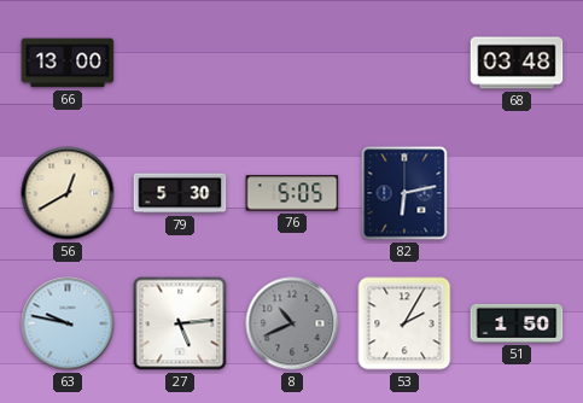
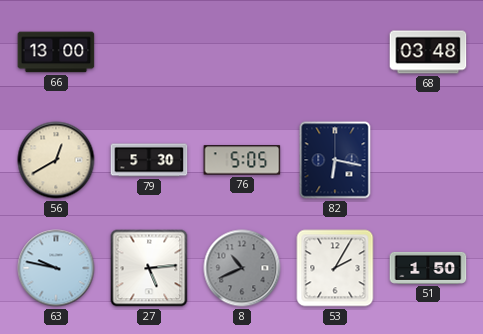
82: 6:13 -> 6:17
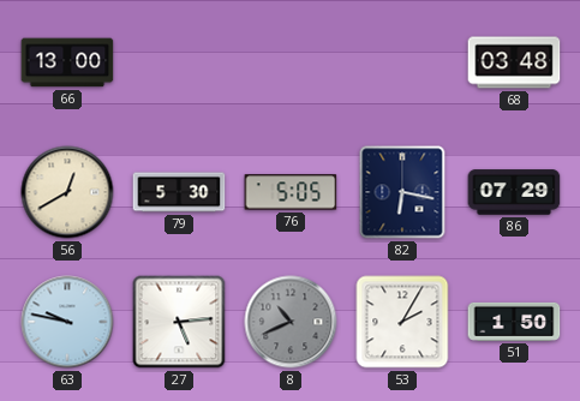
86: none -> 07:29
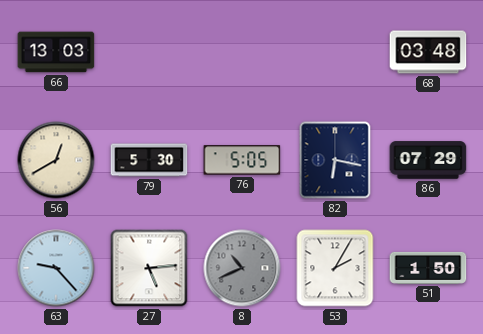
66: 13:00 -> 13:03
63: 9:47 -> 9:23
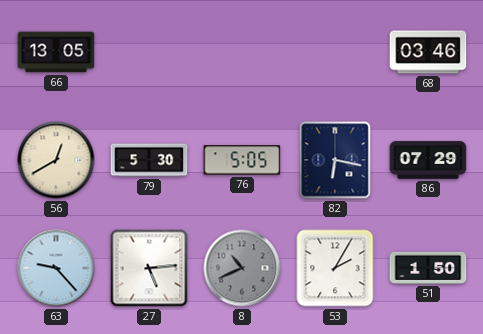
66: 13:03 -> 13:05
68: 03:48 -> 03:46
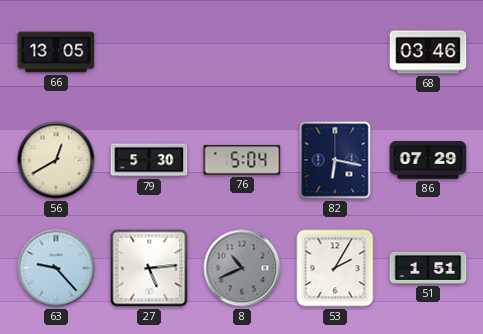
76: 5:05 -> 5:04
51: 1:50 -> 1:51
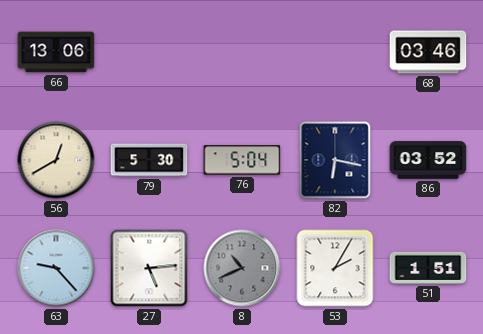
66: 13:05 -> 13:06
86: 07:29 -> 03:52
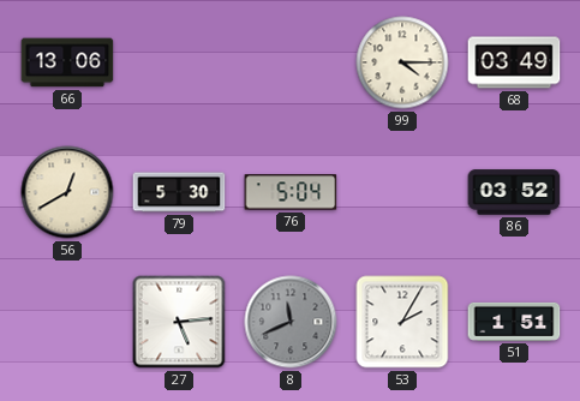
99: none -> 4:15
68: 03:46 -> 03:49
82: 6:17 -> none
63: 9:23 -> none
8: 10:41 -> 11:41
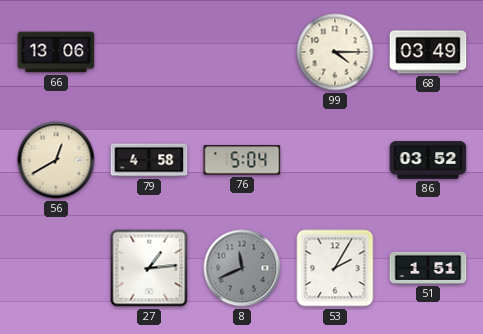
79: 5:30 -> 4:58
27: 5:14 -> 1:14
